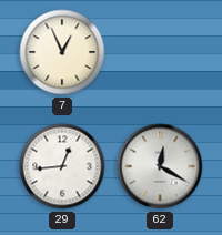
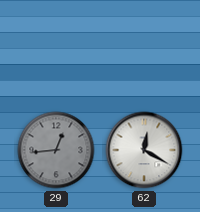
7: 12:56 -> none
29 dial: white -> grey
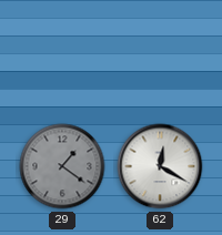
29: 12:44 -> 1:21
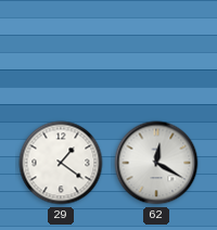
29 dial: grey -> white
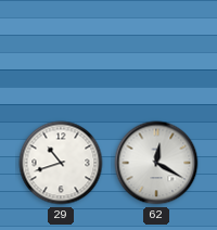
29: 1:21 -> 10:42
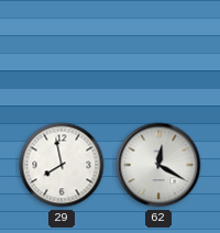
29: 10:42 -> 7:58
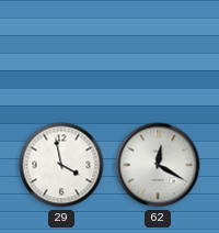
29: 7:58 -> 3:58
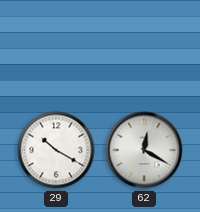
29: 3:58 -> 10:20
